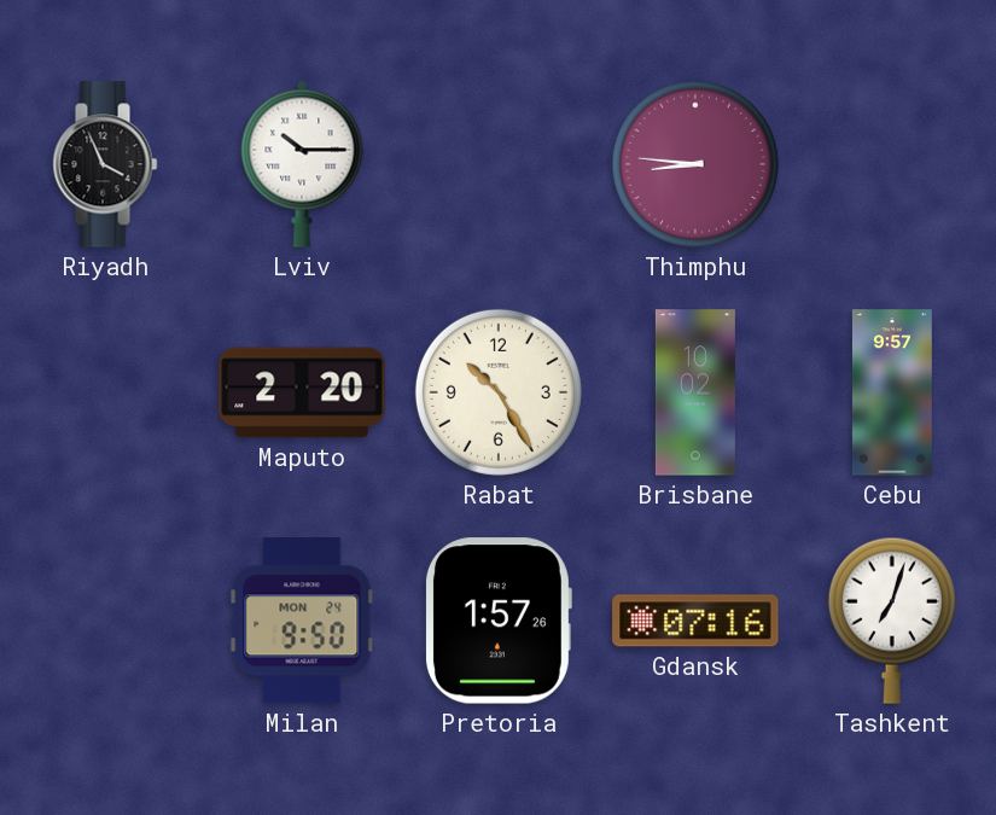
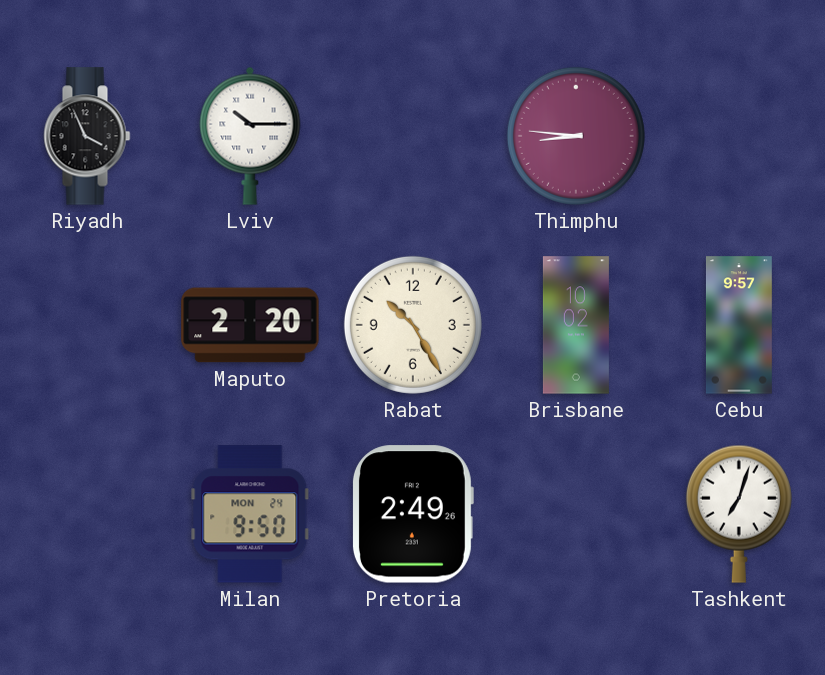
Pretoria: 1:57 -> 2:49
Gdansk: 07:16 -> none
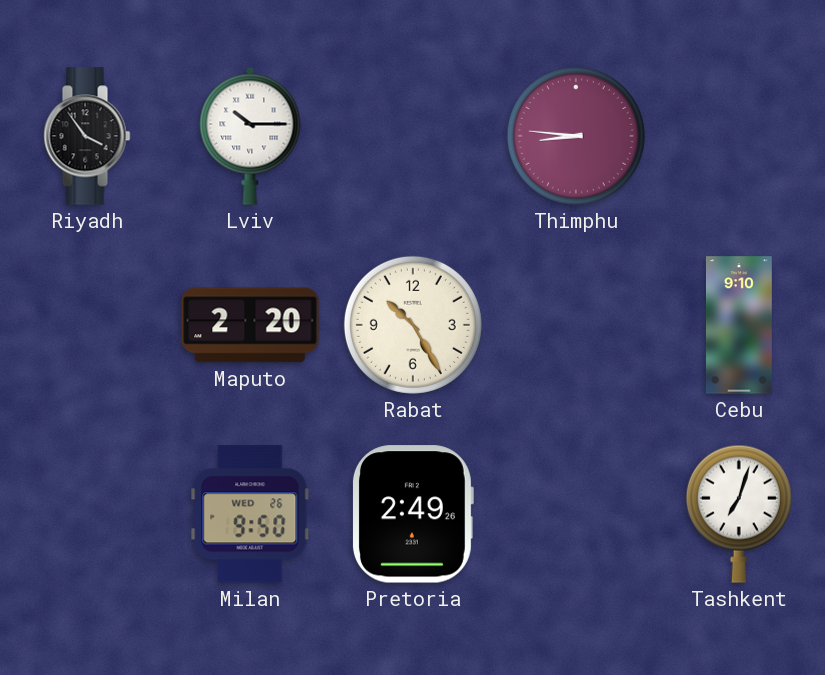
Riyadh: 3:56 -> 3:54
Brisbane: 10:02 -> none
Cebu: 9:57 -> 9:10
Milan date: MON 24 -> WED 26
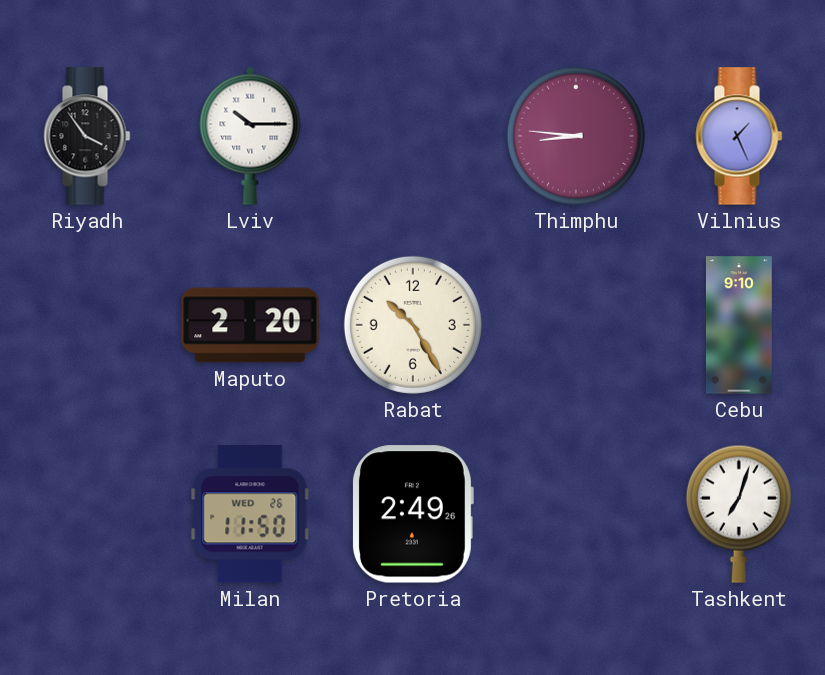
Vilnius: none -> 1:26
Milan: 9:50 -> 11:50
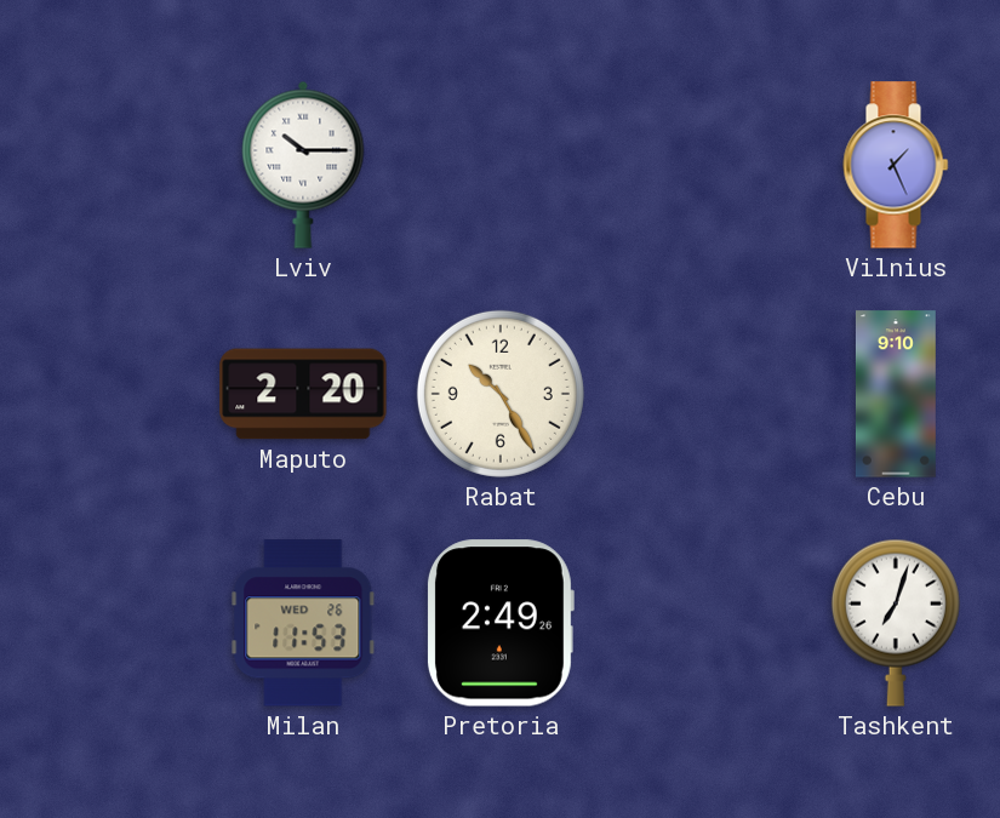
Riyadh: 3:54 -> none
Thimphu: 8:46 -> none
Milan: 11:50 -> 11:53
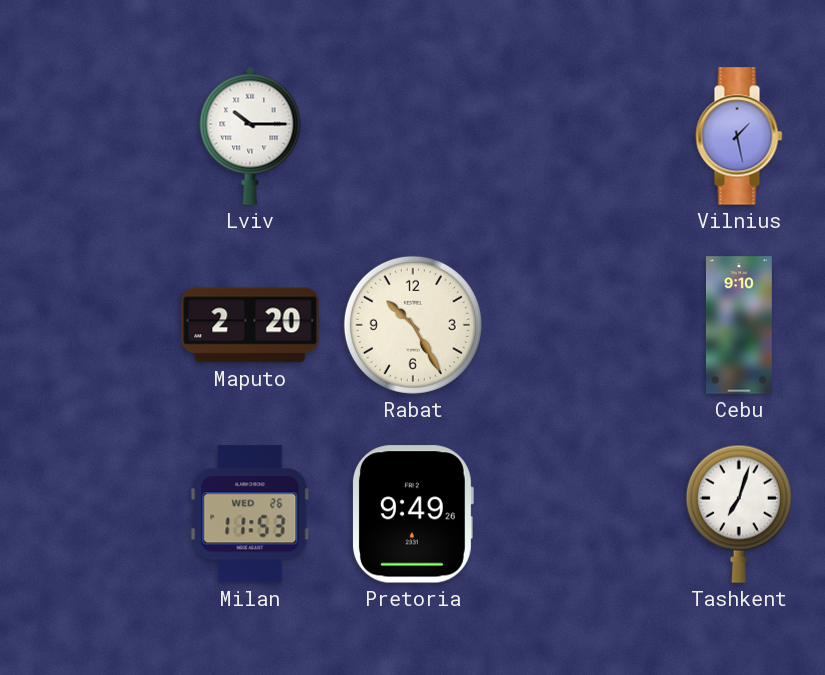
Vilnius: 1:26 -> 1:28
Pretoria: 2:49 -> 9:49
